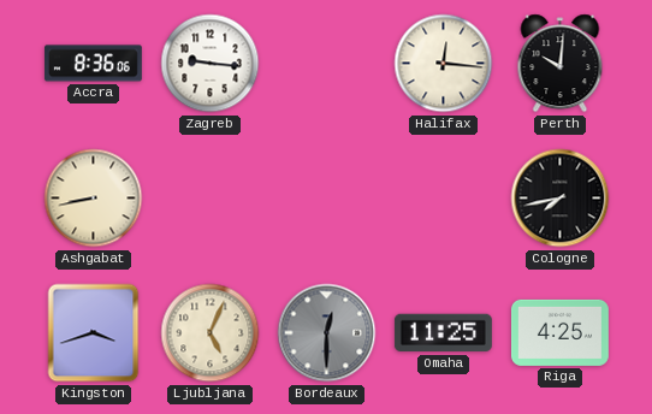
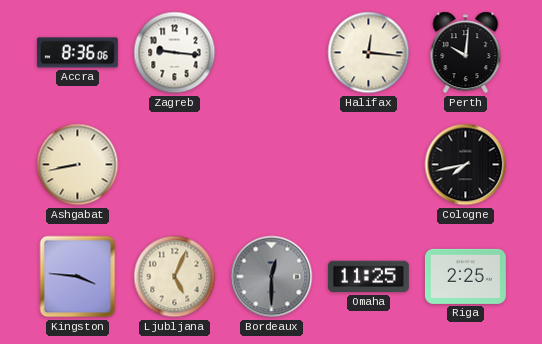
Kingston: 3:42 -> 3:46
Riga: 4:25 -> 2:25
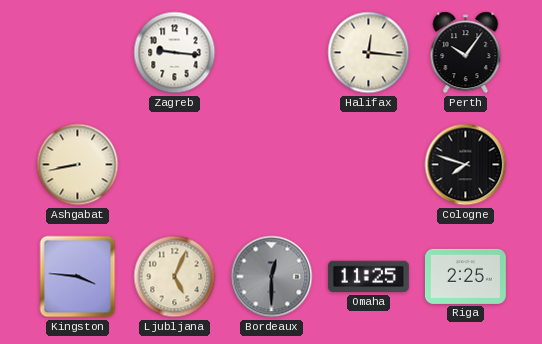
Accra: 8:36 -> none
Perth: 10:01 -> 10:06
Cologne: 7:43 -> 7:48
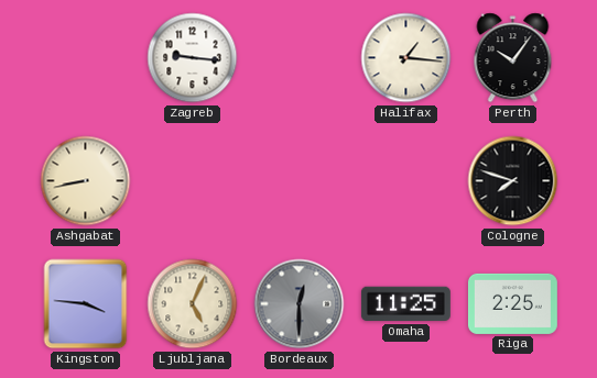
Halifax: 12:16 -> 1:16
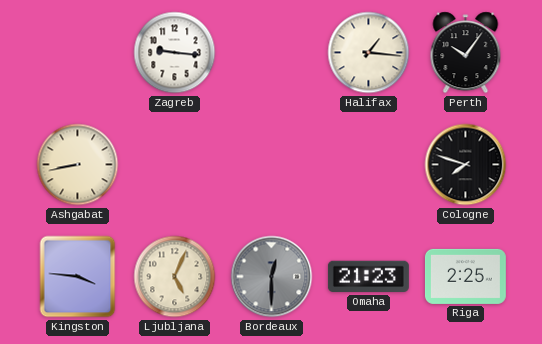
Omaha: 11:25 -> 21:23
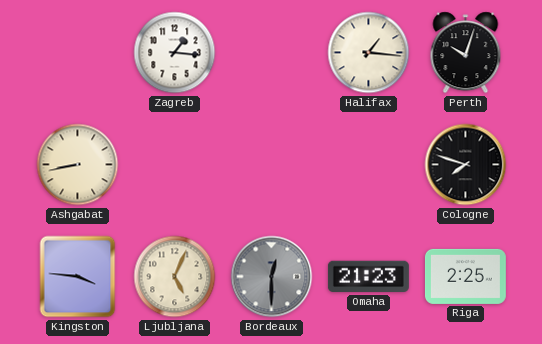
Zagreb: 9:16 -> 1:16
Perth: 10:06 -> 10:03
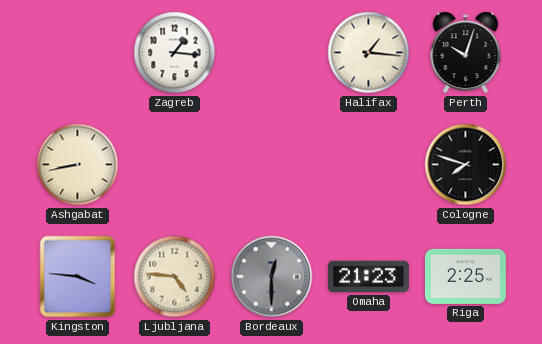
Ljubljana: 5:04 -> 4:46
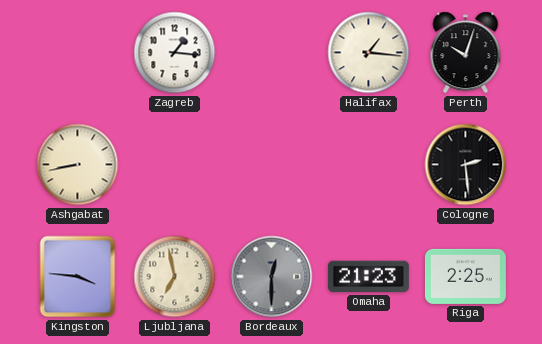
Cologne: 7:48 -> 2:29
Ljubljana: 4:46 -> 6:58
